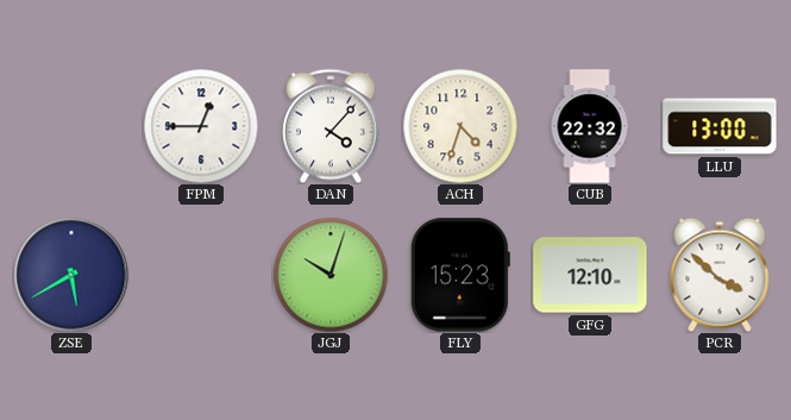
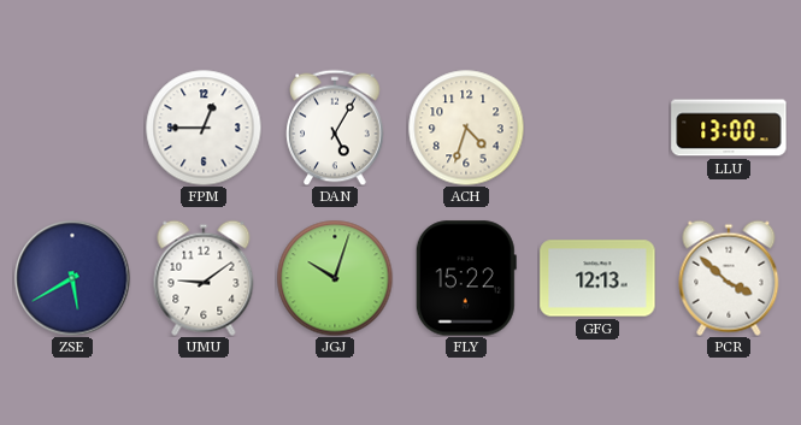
DAN: 4:07 -> 5:05
CUB: 22:32 -> none
UMU: none -> 9:09
FLY: 15:23 -> 15:22
GFG: 12:10 -> 12:13
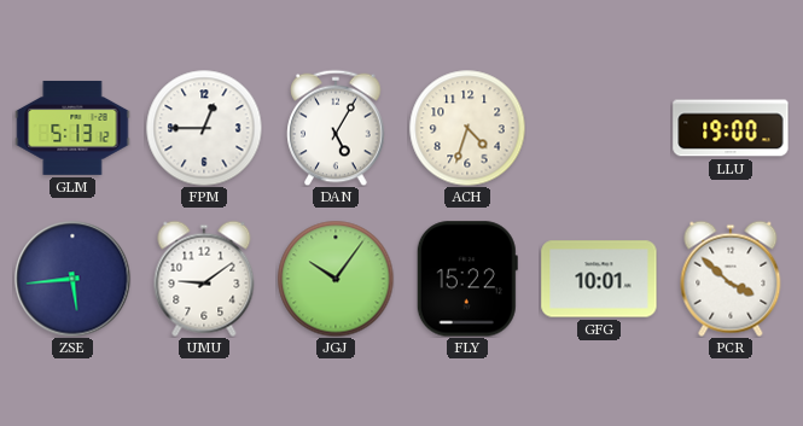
GLM: none -> 5:13
LLU: 13:00 -> 19:00
ZSE: 5:40 -> 5:44
JGJ: 10:03 -> 10:06
GFG: 12:13 -> 10:01
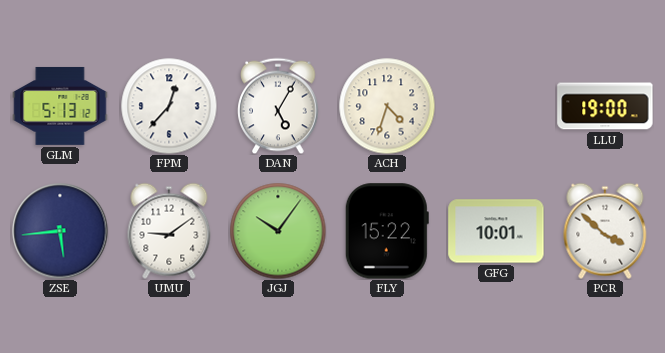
FPM: 12:45 -> 12:37
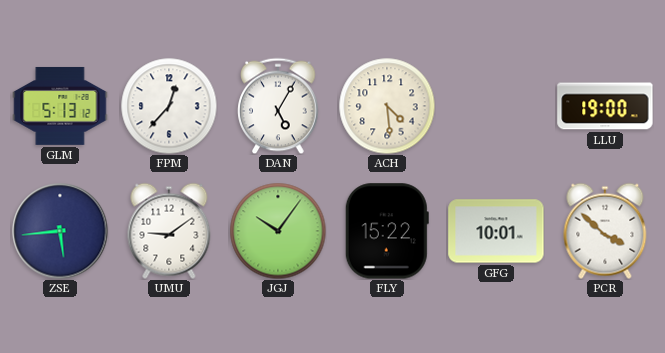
ACH: 4:33 -> 4:29
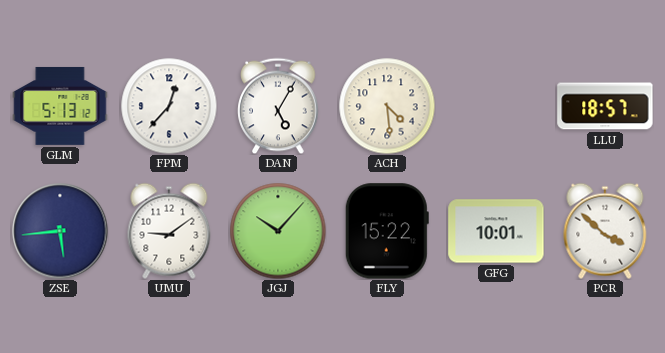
LLU: 19:00 -> 18:57
JGJ: 10:06 -> 10:07
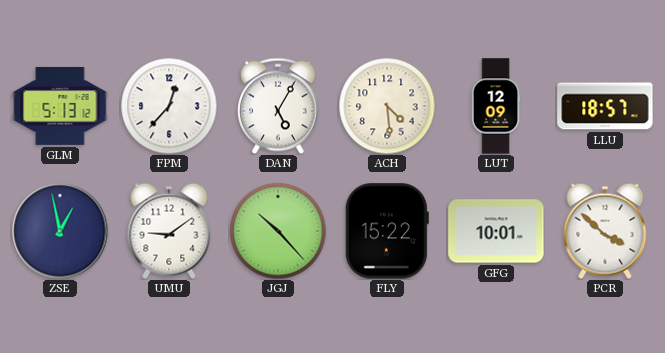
LUT: none -> 12:09
ZSE: 5:44 -> 12:58
JGJ: 10:07 -> 10:23
